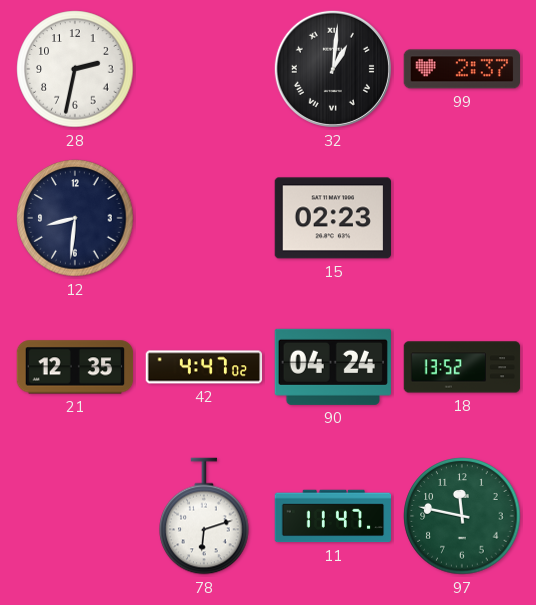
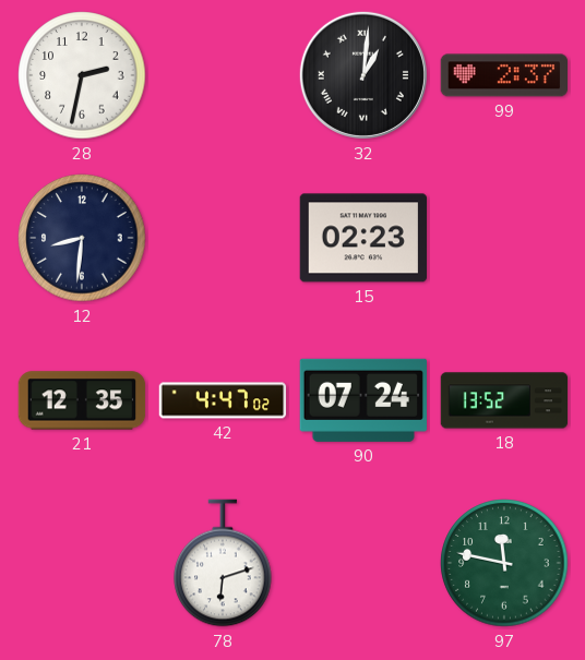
90: 04:24 -> 07:24
11: 11:47 -> none
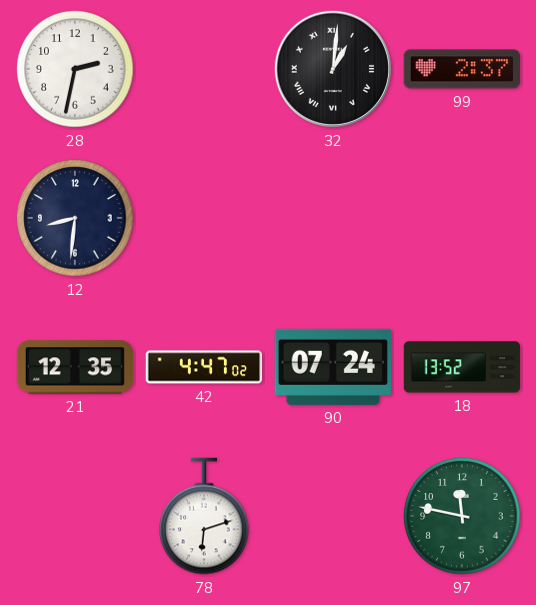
15: 02:23 -> none
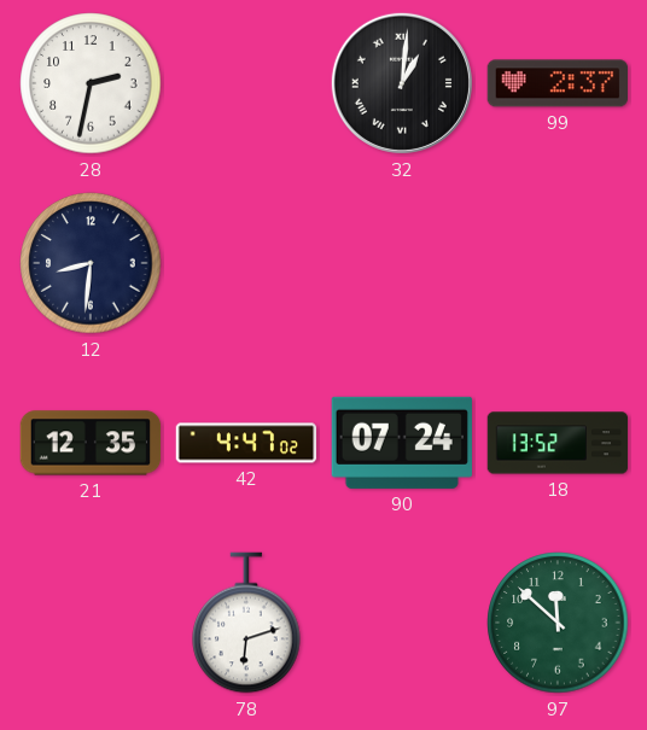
97: 11:47 -> 11:52
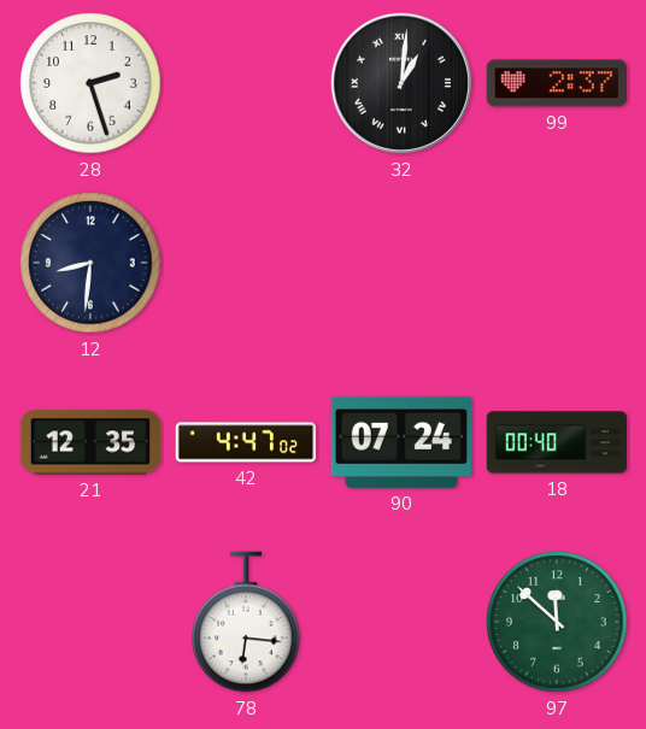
28: 2:32 -> 2:27
18: 13:52 -> 00:40
78: 6:12 -> 6:16
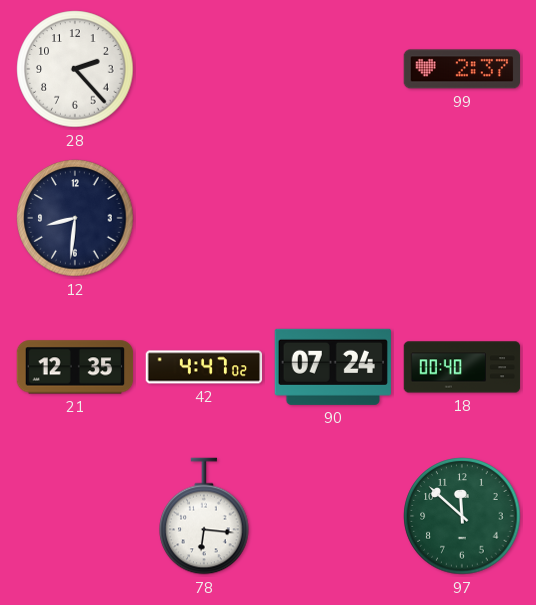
28: 2:27 -> 2:23
32: 1:01 -> none
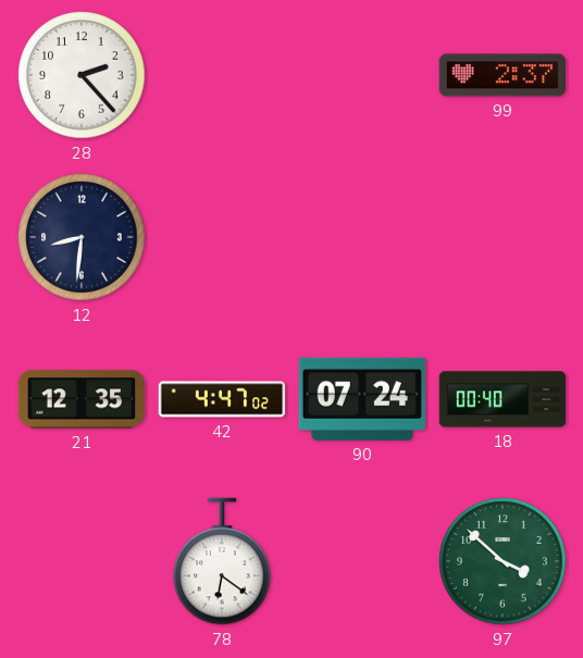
78: 6:16 -> 6:21
97: 11:52 -> 3:52
